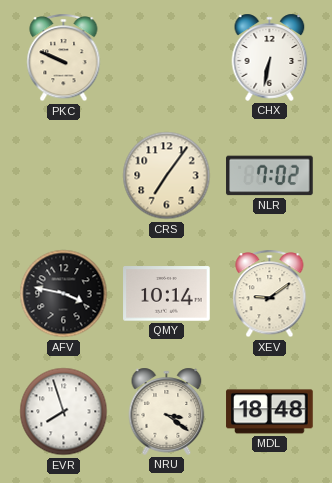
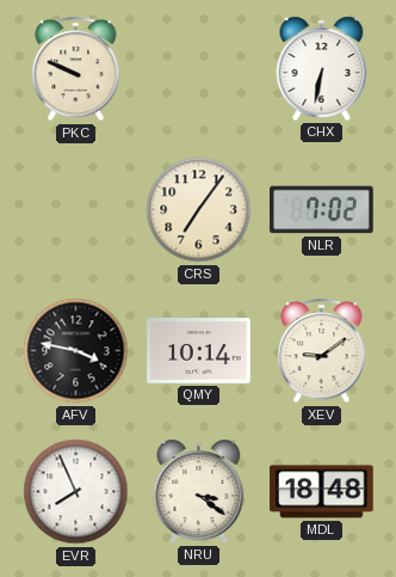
EVR: 7:57 -> 7:56
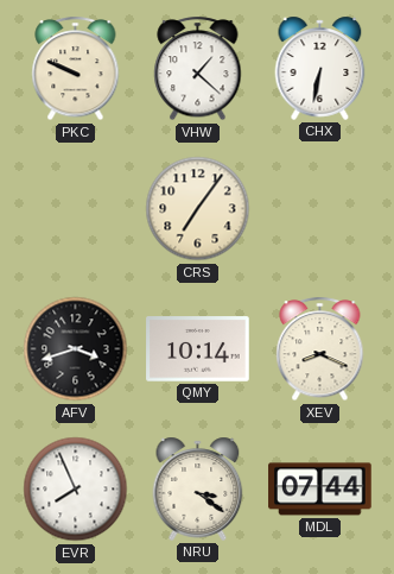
VHW: none -> 1:22
NLR: 7:02 -> none
AFV: 3:47 -> 3:42
XEV: 9:09 -> 8:19
MDL: 18:48 -> 07:44
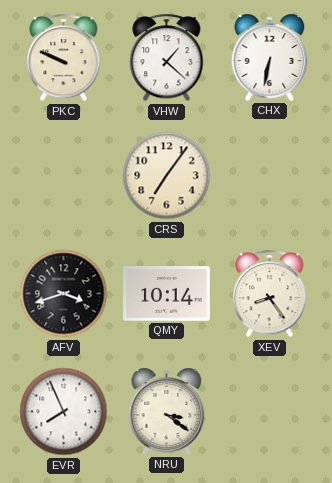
XEV: 8:19 -> 8:24
MDL: 07:44 -> none
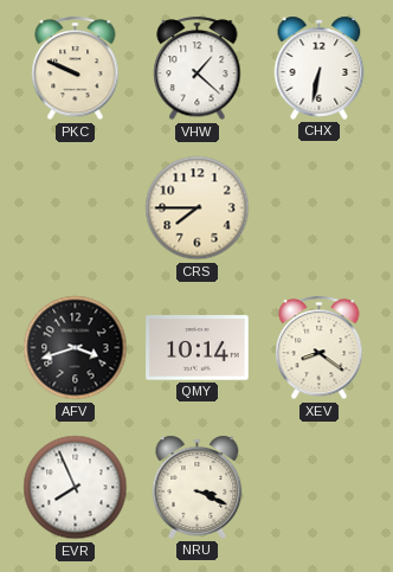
CRS: 7:06 -> 7:45
XEV: 8:24 -> 8:21
NRU: 3:21 -> 3:19
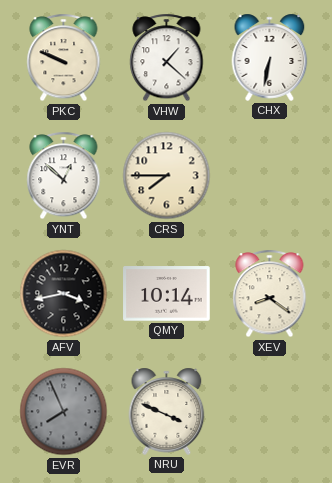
YNT: none -> 12:52
AFV: 3:42 -> 3:43
EVR dial: white -> grey
NRU: 3:19 -> 3:49
